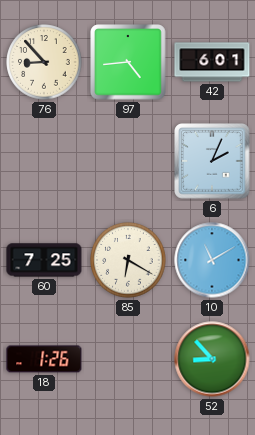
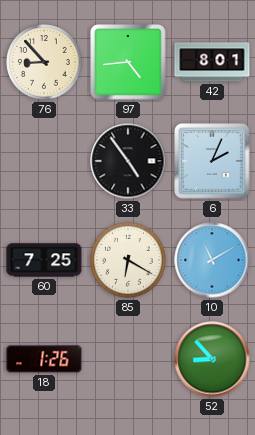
42: 6:01 -> 8:01
33: none -> 4:54
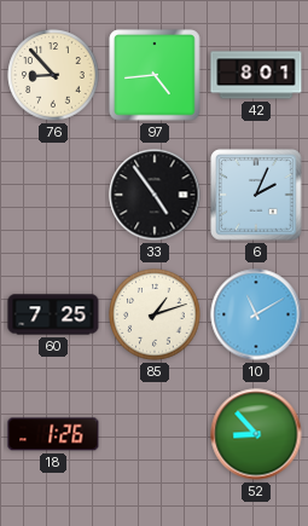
85: 6:20 -> 1:12
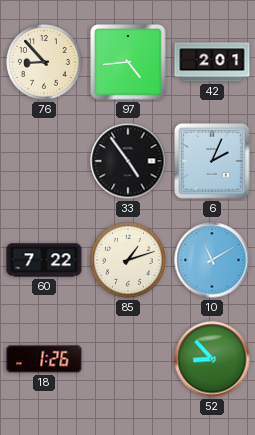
42: 8:01 -> 2:01
60: 7:25 -> 7:22
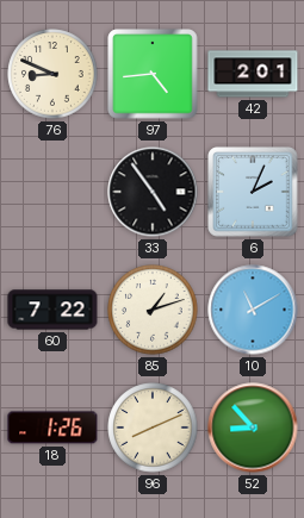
76: 8:53 -> 8:49
96: none -> 8:11
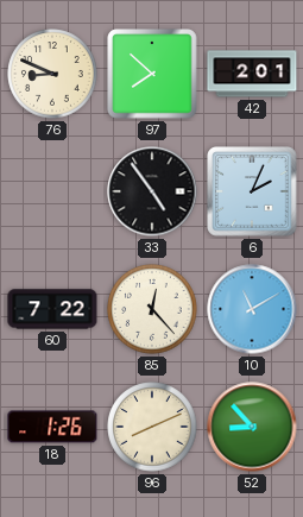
97: 4:44 -> 7:52
85: 1:12 -> 12:23
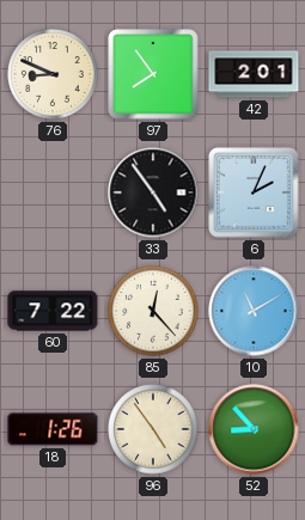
97: 7:52 -> 7:54
96: 8:11 -> 4:54
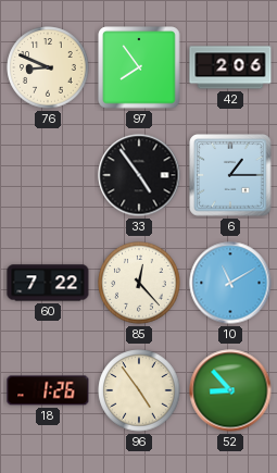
42: 2:01 -> 2:06
6: 2:04 -> 1:15
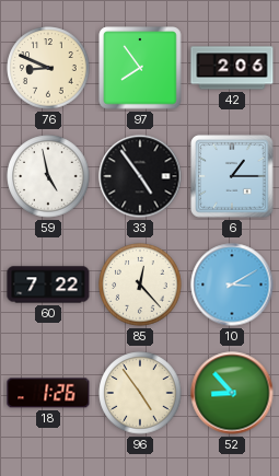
59: none -> 4:58
10: 11:10 -> 3:10
